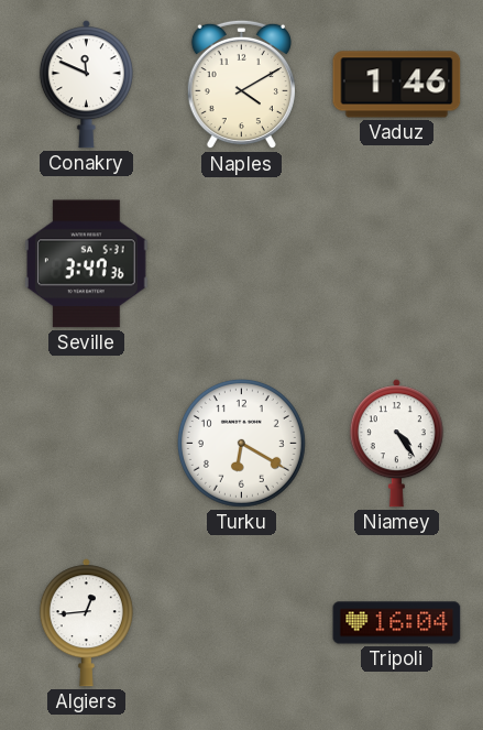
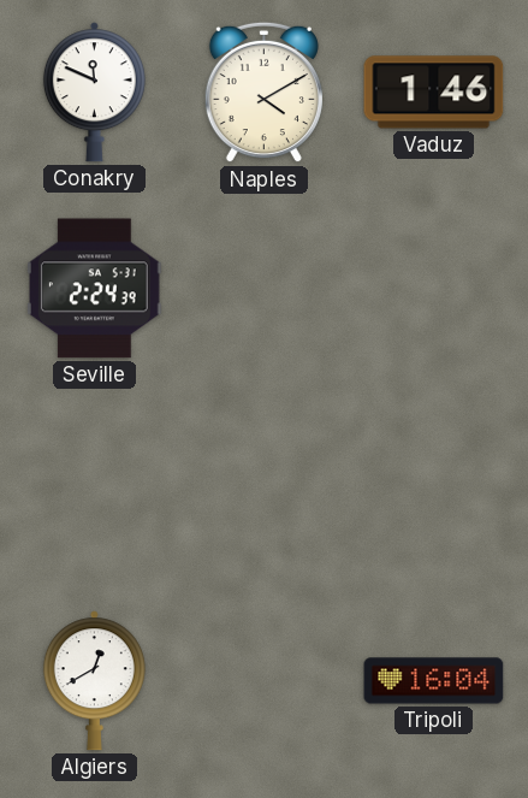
Seville: 3:47 -> 2:24
Turku: 6:20 -> none
Niamey: 4:24 -> none
Algiers: 12:44 -> 12:40
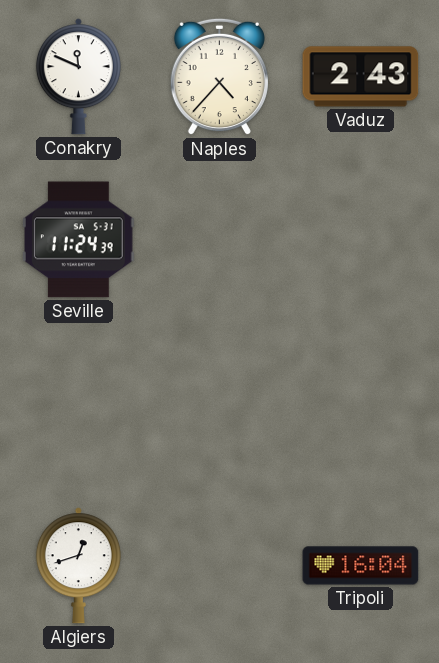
Naples: 4:10 -> 4:37
Vaduz: 1:46 -> 2:43
Seville: 2:24 -> 11:24
Algiers: 12:40 -> 12:42
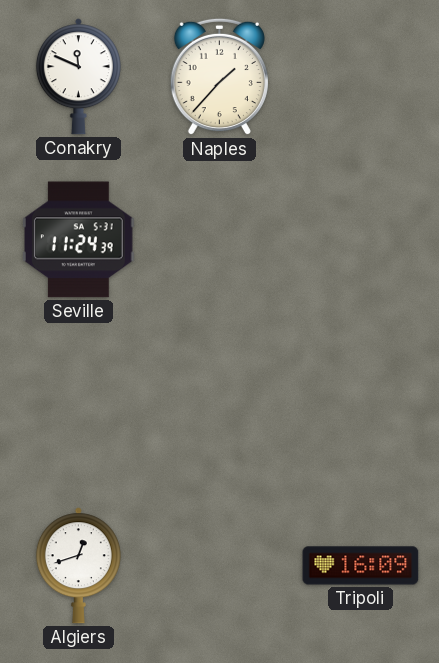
Naples: 4:37 -> 1:37
Vaduz: 2:43 -> none
Tripoli: 16:04 -> 16:09
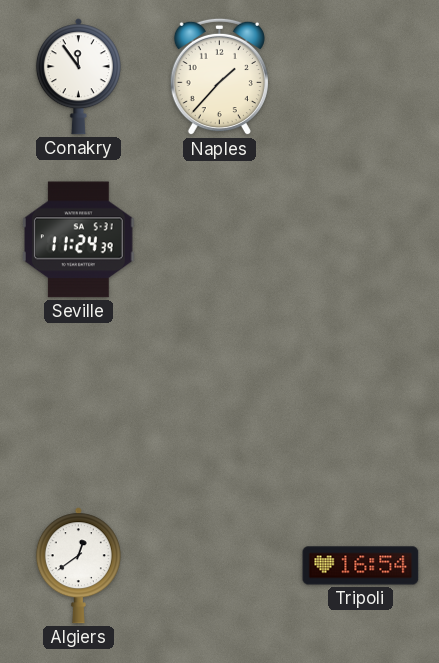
Conakry: 11:49 -> 11:54
Algiers: 12:42 -> 12:39
Tripoli: 16:09 -> 16:54
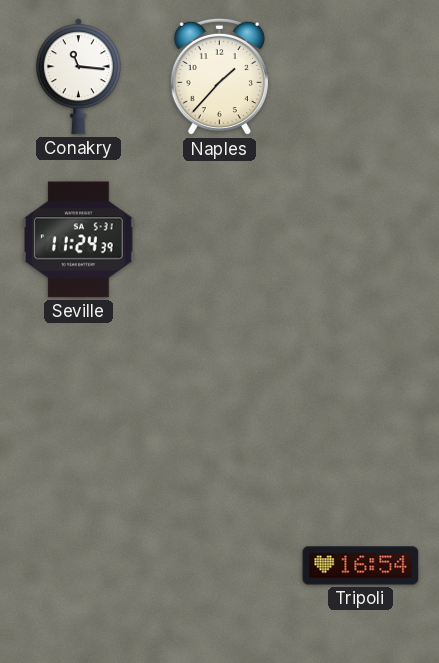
Conakry: 11:54 -> 11:16
Algiers: 12:39 -> none
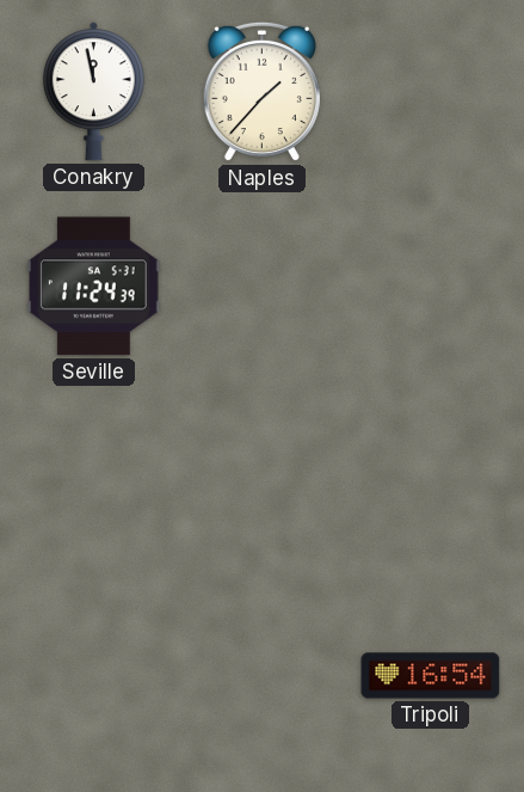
Conakry: 11:16 -> 11:58
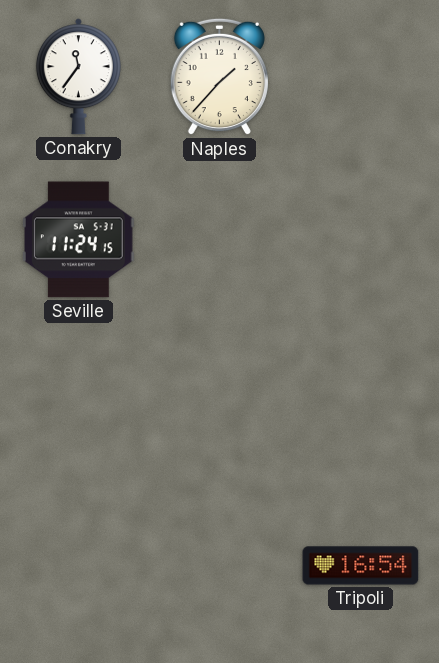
Conakry: 11:58 -> 11:36
Seville: 11:24:39 -> 11:24:15
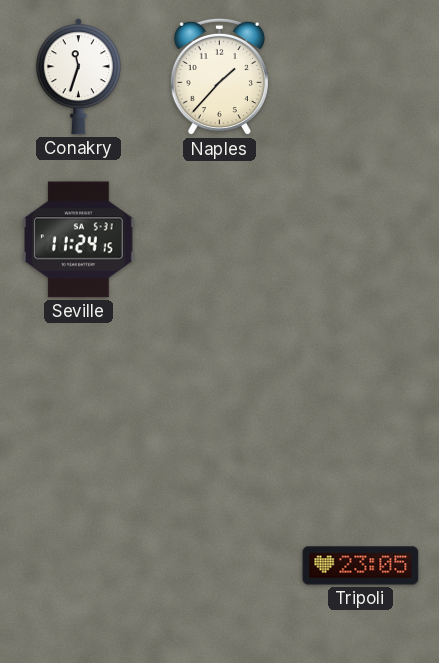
Conakry: 11:36 -> 11:33
Tripoli: 16:54 -> 23:05
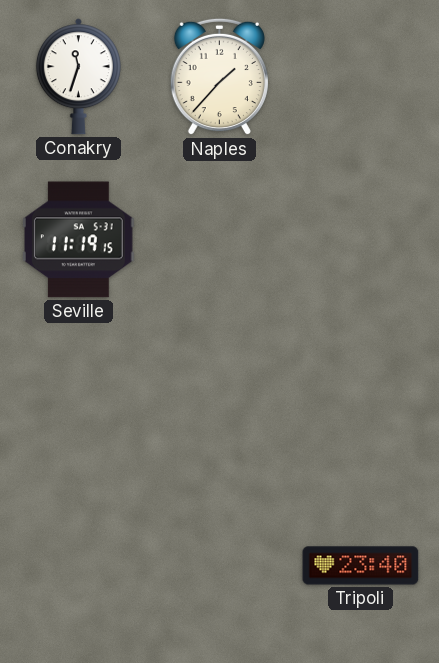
Seville: 11:24 -> 11:19
Tripoli: 23:05 -> 23:40
